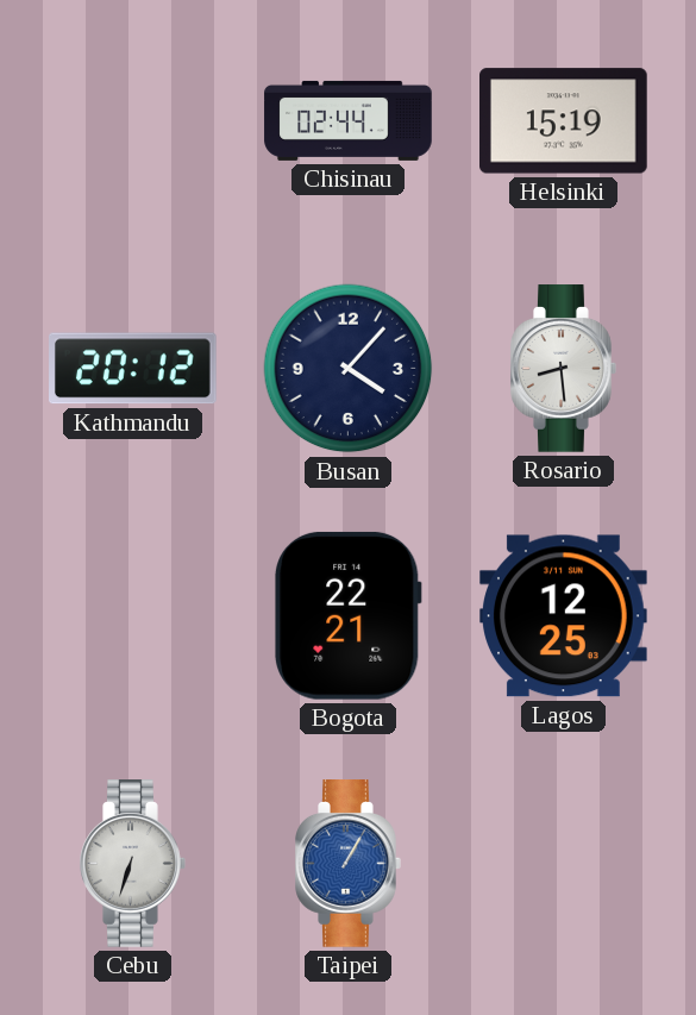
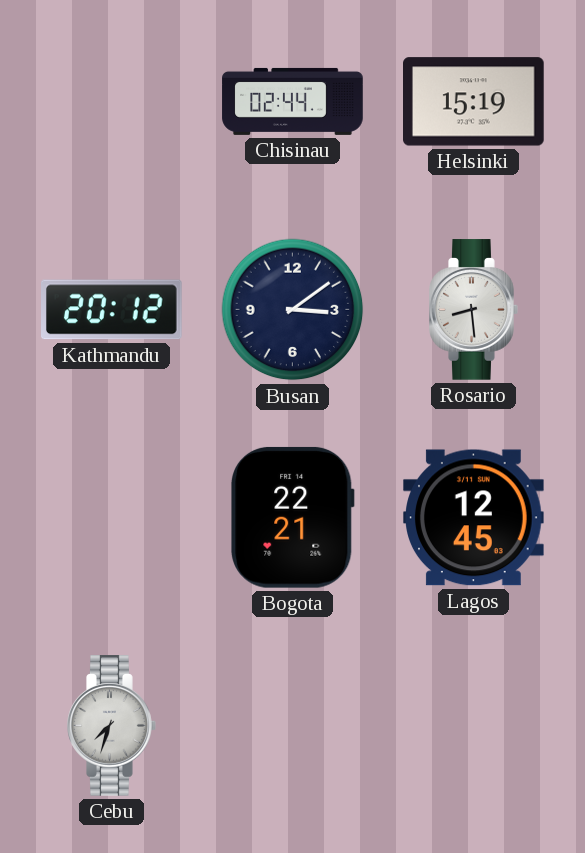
Busan: 4:07 -> 3:09
Lagos: 12:25 -> 12:45
Cebu: 6:33 -> 7:33
Taipei: 1:05 -> none
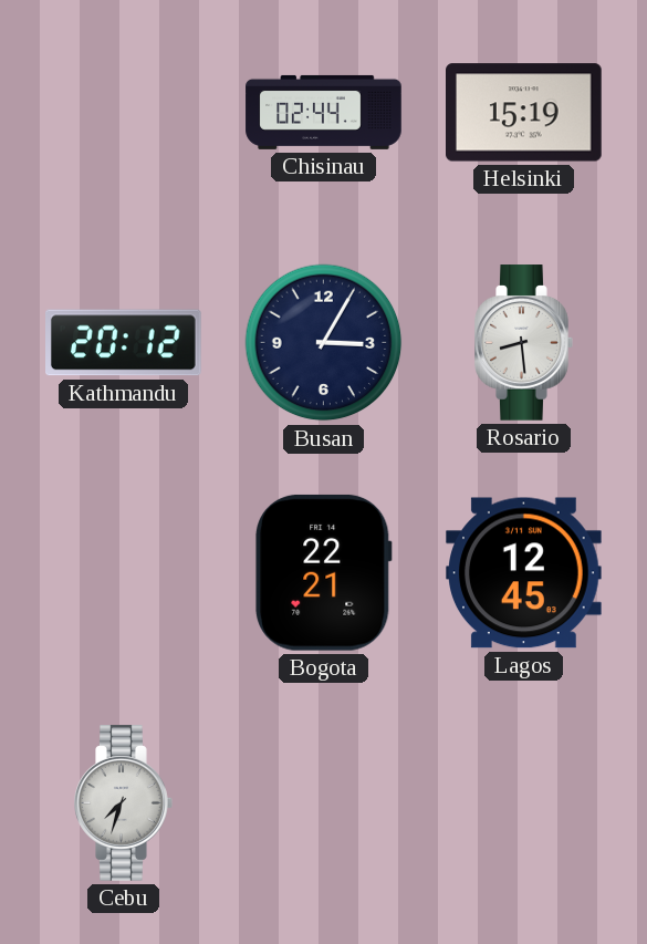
Busan: 3:09 -> 3:05
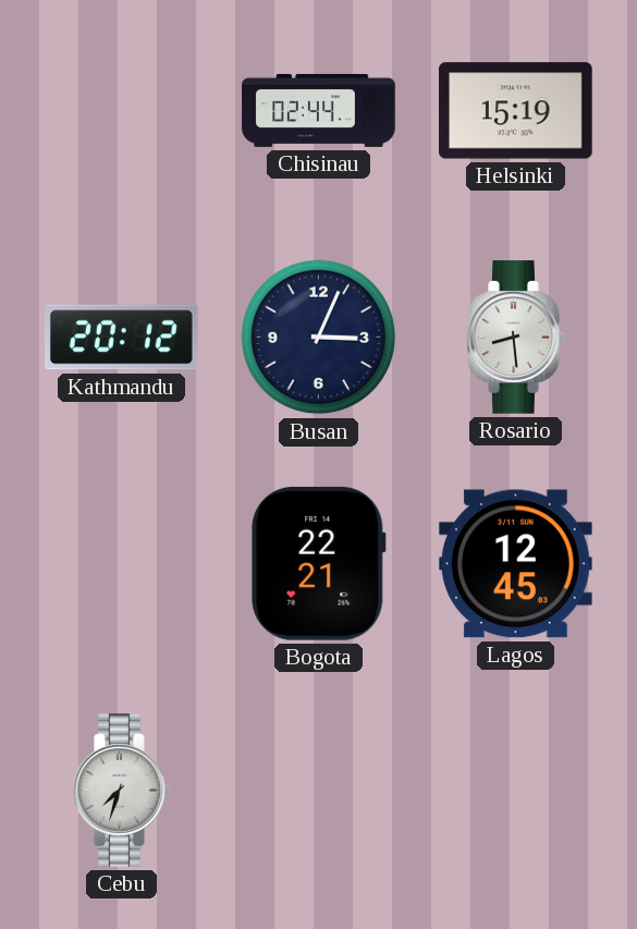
Busan: 3:05 -> 3:04
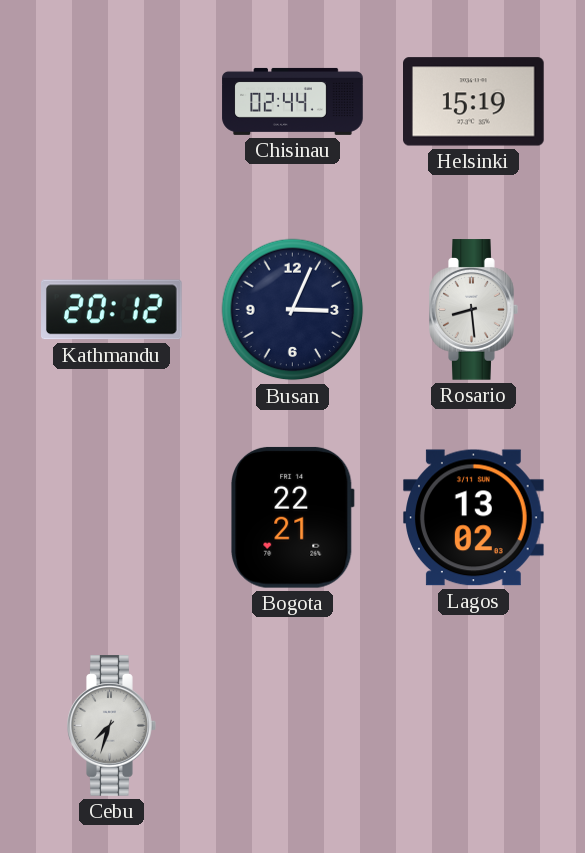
Lagos: 12:45 -> 13:02
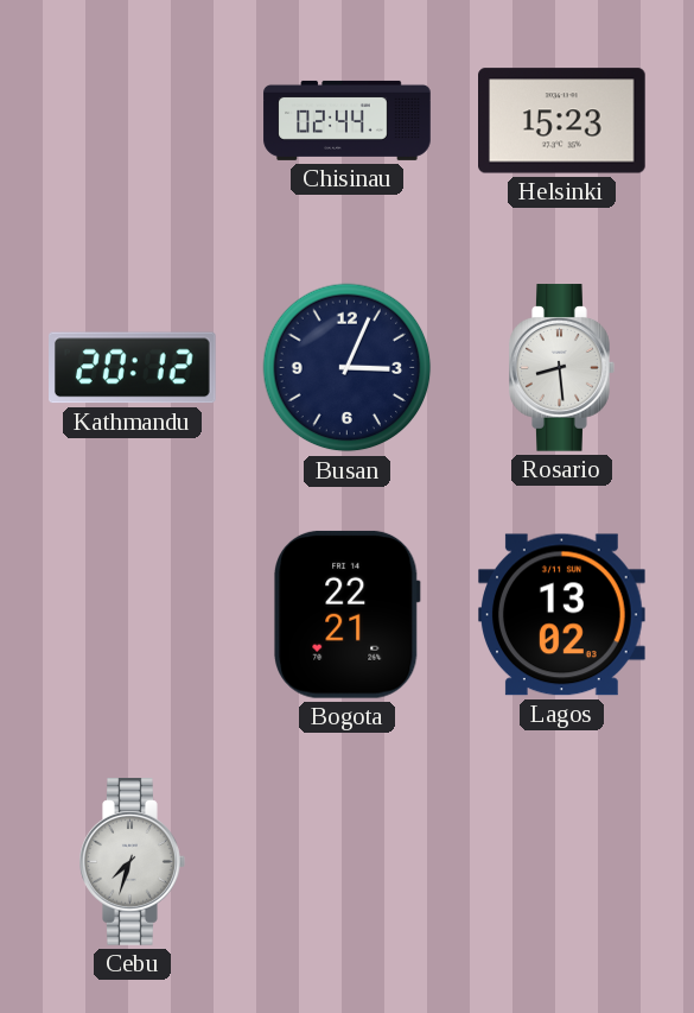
Helsinki: 15:19 -> 15:23
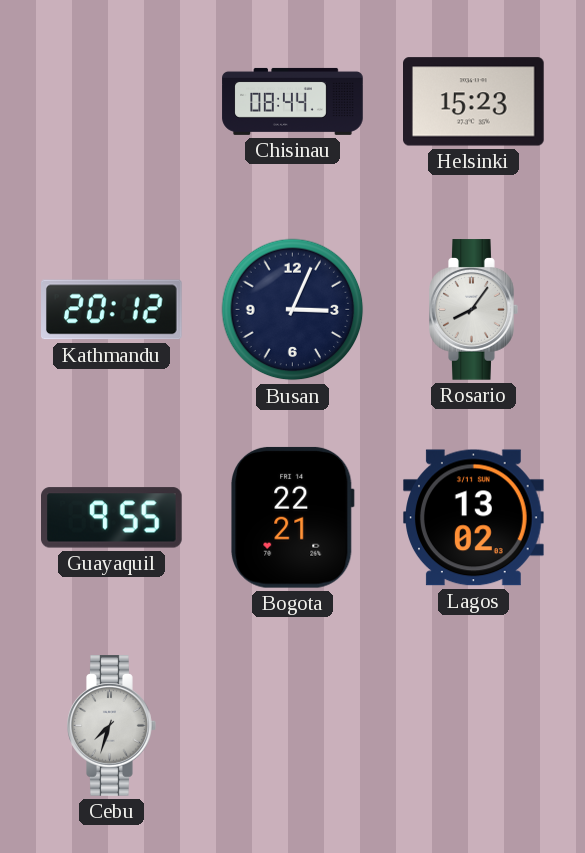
Chisinau: 02:44 -> 08:44
Rosario: 8:29 -> 8:06
Guayaquil: none -> 9:55
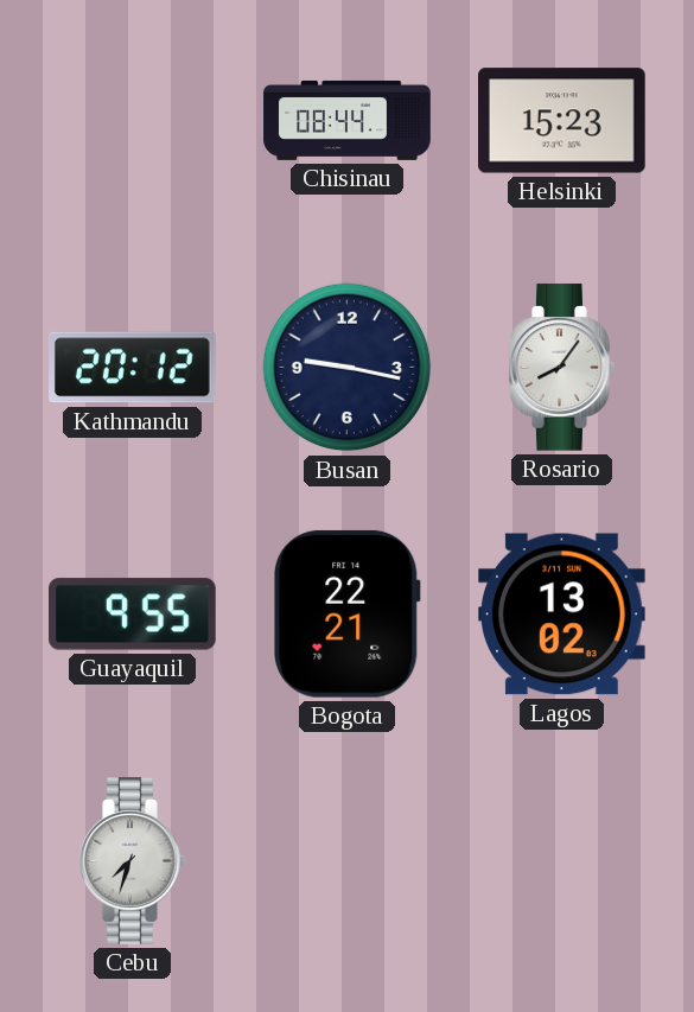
Busan: 3:04 -> 9:17
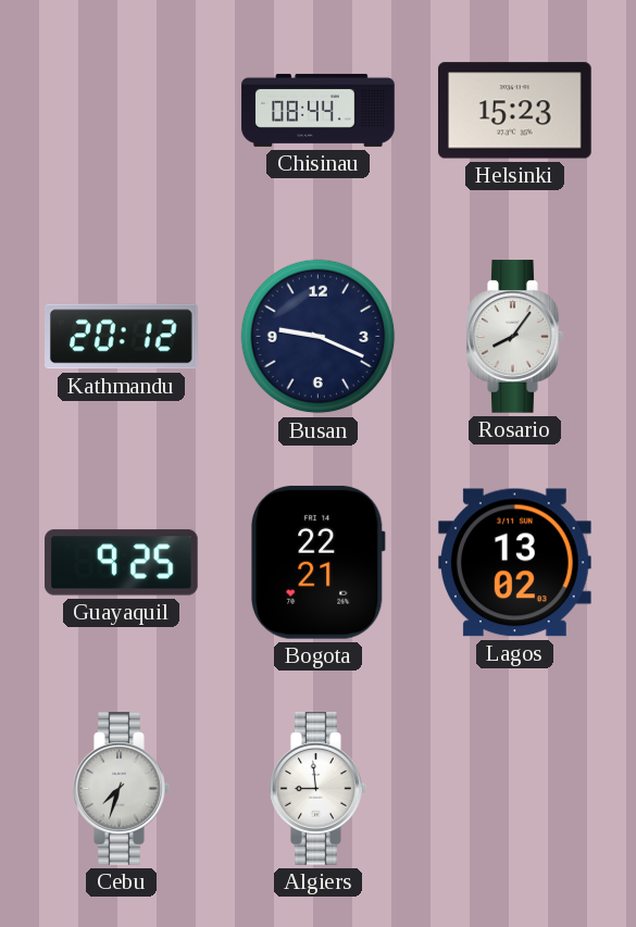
Busan: 9:17 -> 9:19
Guayaquil: 9:55 -> 9:25
Algiers: none -> 8:59
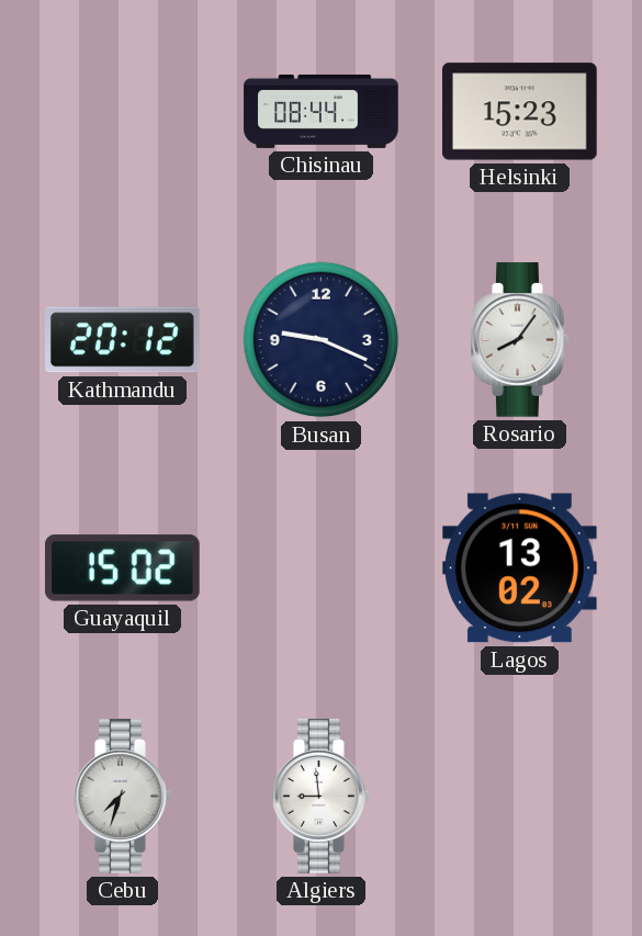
Guayaquil: 9:25 -> 15:02
Bogota: 22:21 -> none
